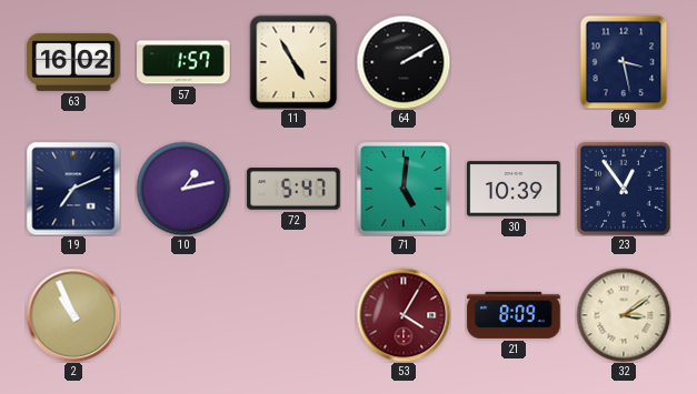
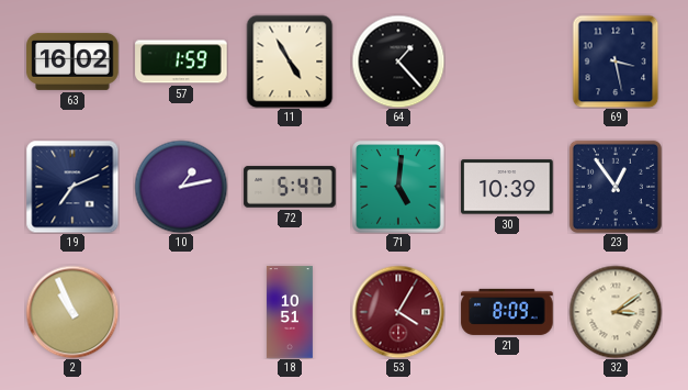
57: 1:57 -> 1:59
64: 2:10 -> 1:23
18: none -> 10:51
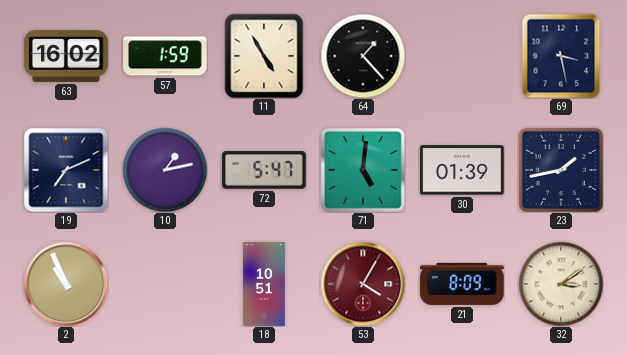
30: 10:39 -> 01:39
23: 12:54 -> 1:43
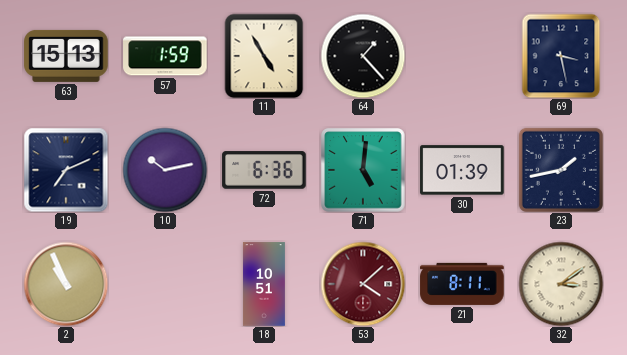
63: 16:02 -> 15:13
10: 1:13 -> 10:13
72: 5:47 -> 6:36
53: 4:05 -> 4:08
21: 8:09 -> 8:11
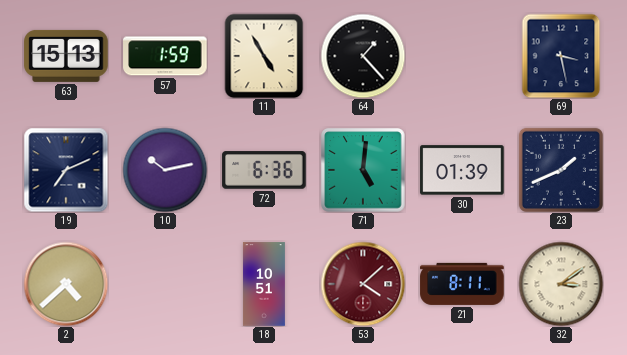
23: 1:43 -> 1:41
2: 10:56 -> 4:38
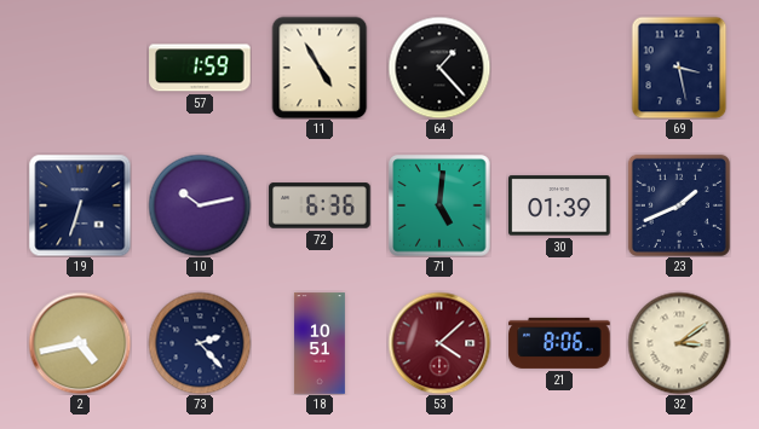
63: 15:13 -> none
19: 7:11 -> 6:33
2: 4:38 -> 4:43
73: none -> 2:23
21: 8:11 -> 8:06
